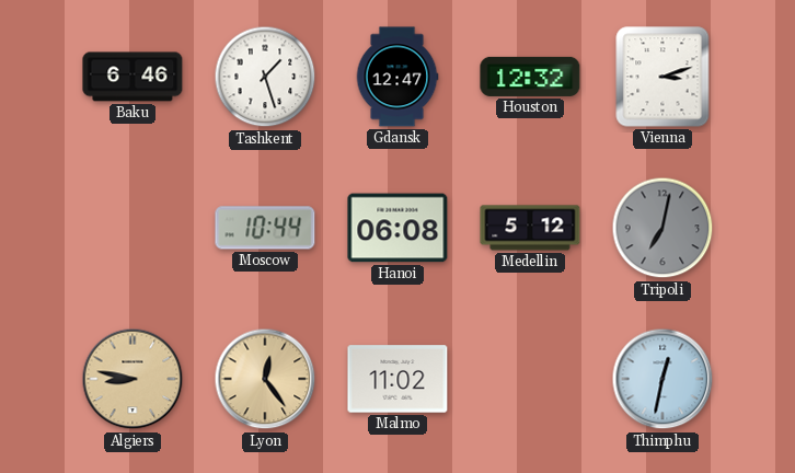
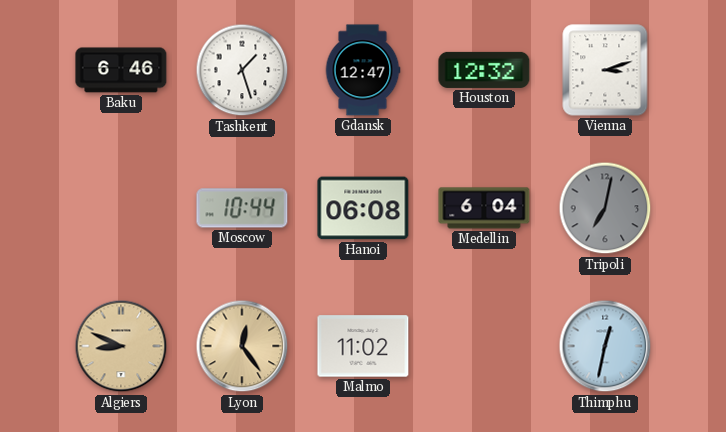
Medellin: 5:12 -> 6:04
Algiers: 8:47 -> 8:49
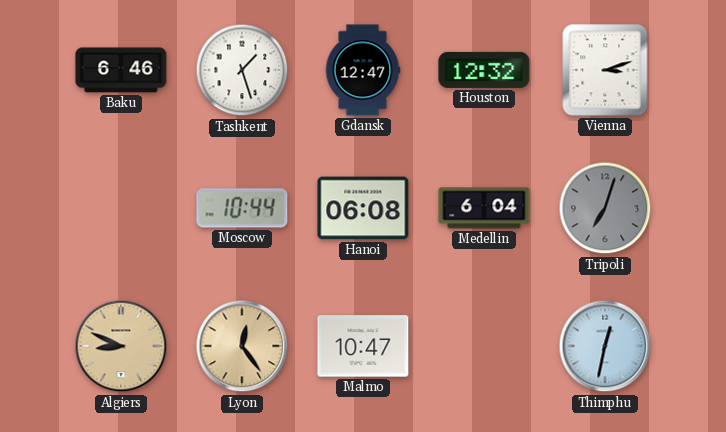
Tripoli: 7:02 -> 7:03
Malmo: 11:02 -> 10:47
